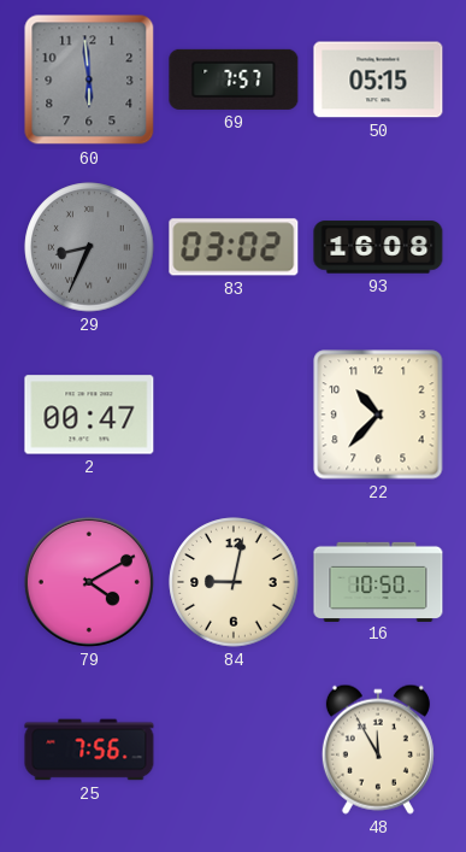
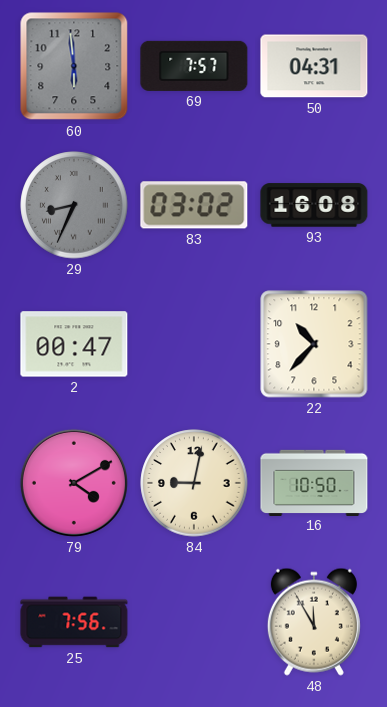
50: 05:15 -> 04:31
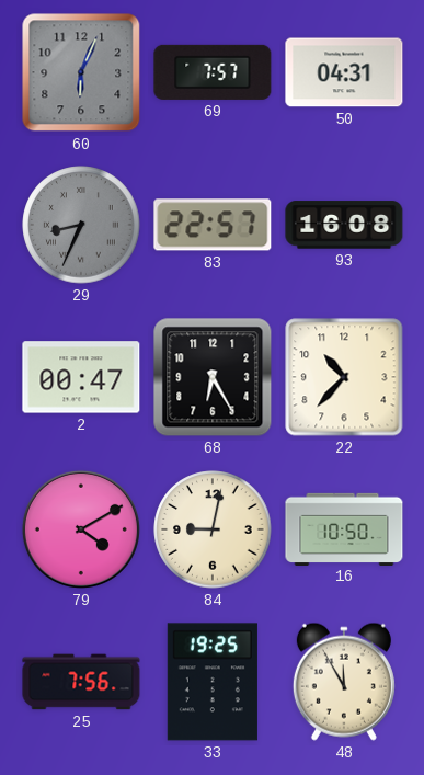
60: 5:59 -> 6:04
83: 03:02 -> 22:57
68: none -> 6:25
33: none -> 19:25
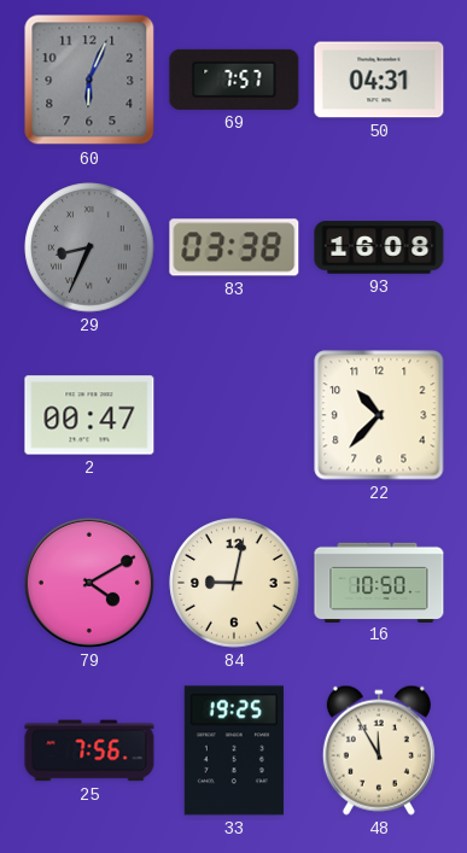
83: 22:57 -> 03:38
68: 6:25 -> none
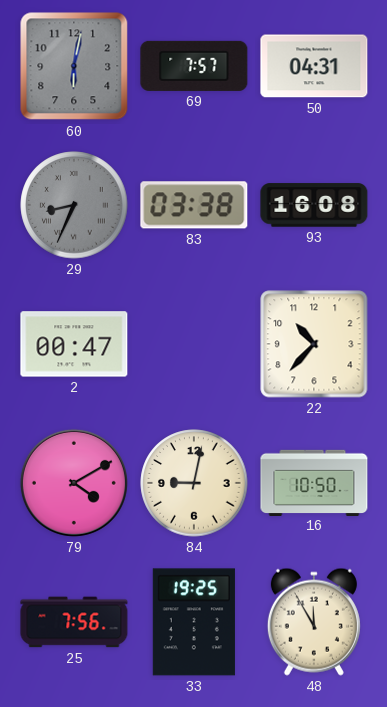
60: 6:04 -> 6:02
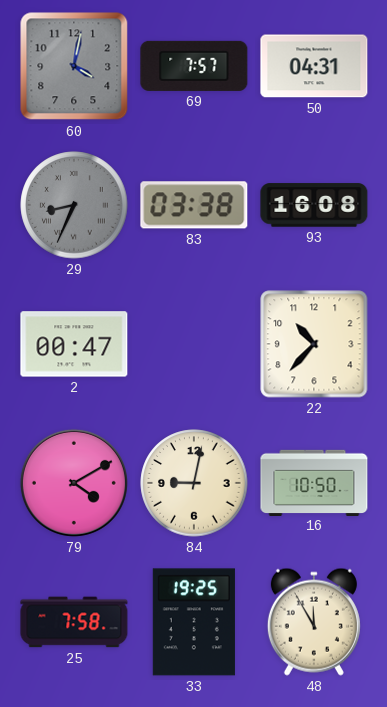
60: 6:02 -> 4:02
25: 7:56 -> 7:58
